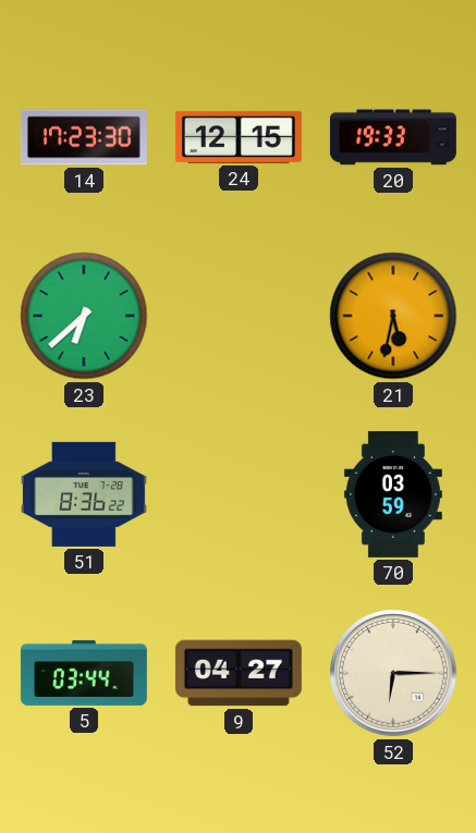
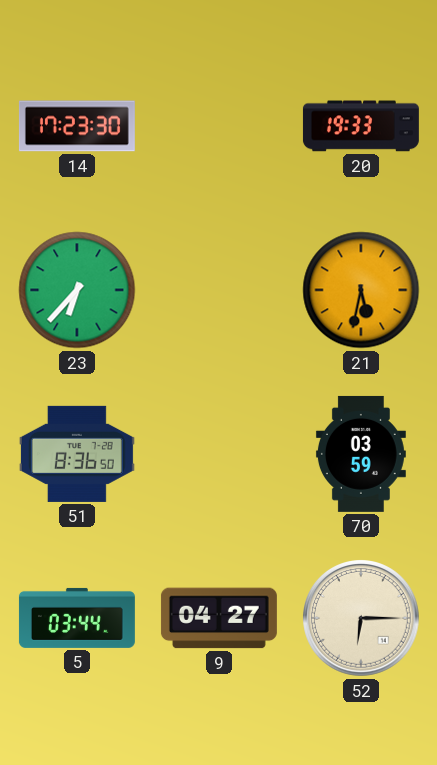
24: 12:15 -> none
23: 6:38 -> 6:37
51: 8:36:22 -> 8:36:50
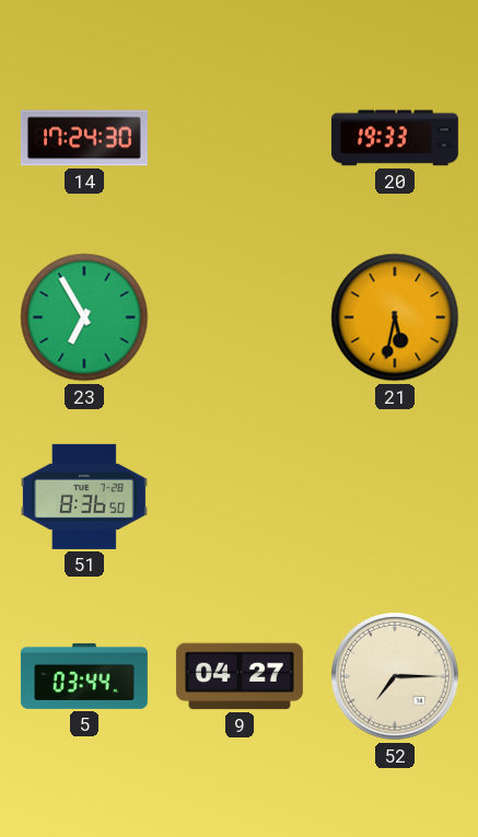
14: 17:23 -> 17:24
23: 6:37 -> 6:55
70: 03:59 -> none
52: 6:15 -> 7:15
